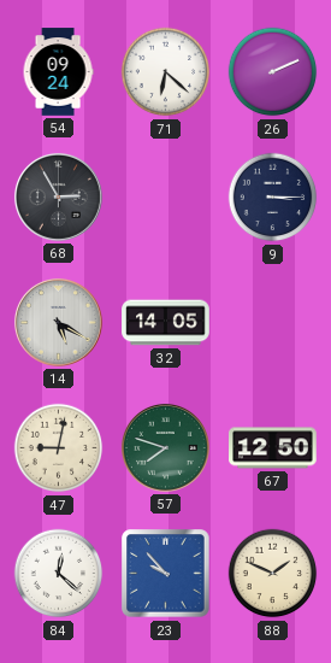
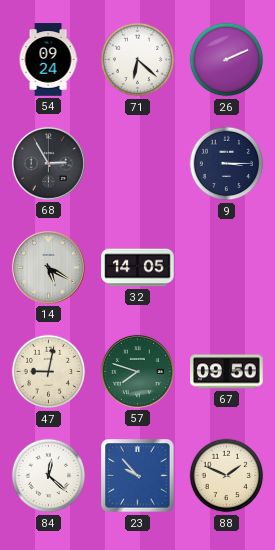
67: 12:50 -> 09:50
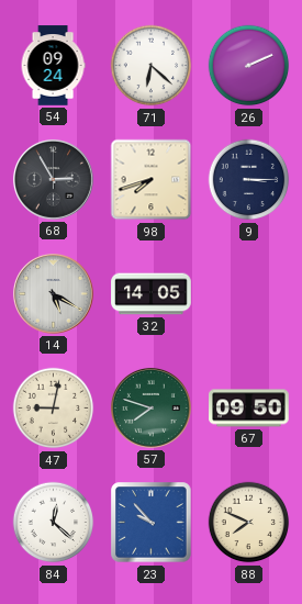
98: none -> 7:42
88: 1:49 -> 7:49
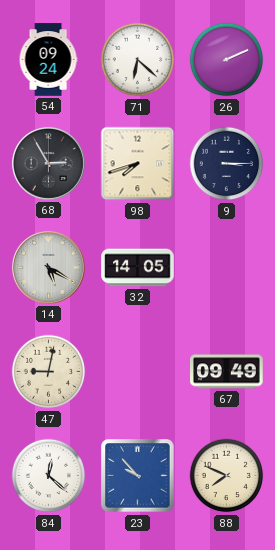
57: 7:48 -> none
67: 09:50 -> 09:49
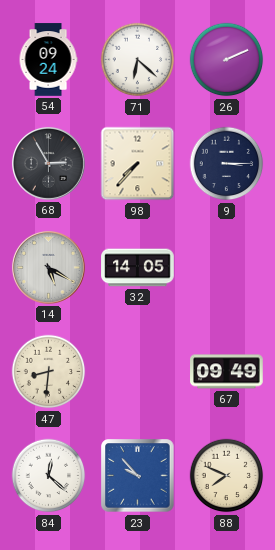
98: 7:42 -> 7:37
47: 9:02 -> 8:31
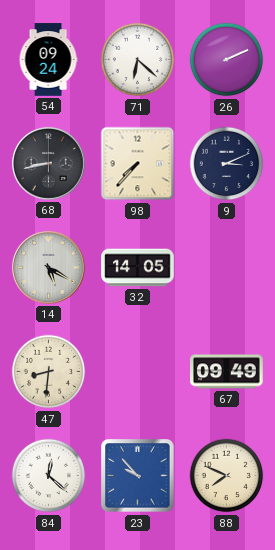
68: 2:55 -> 8:43
9: 3:15 -> 3:11
